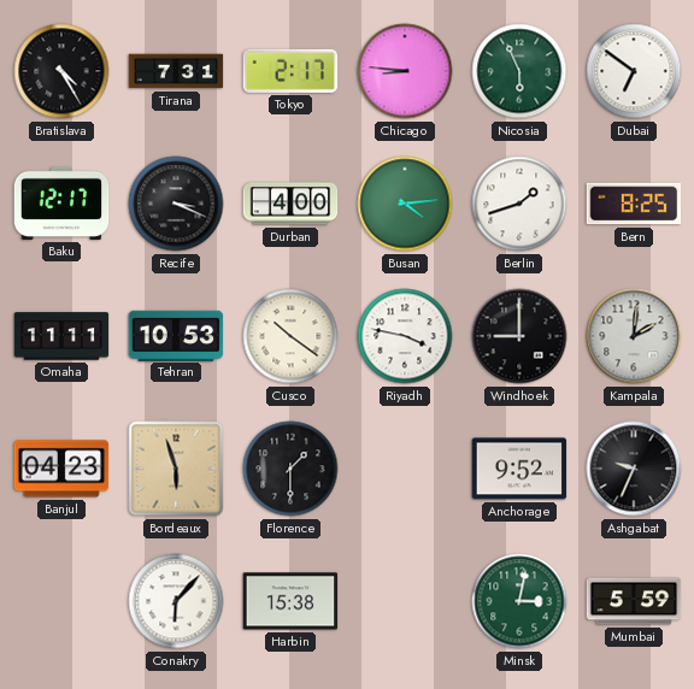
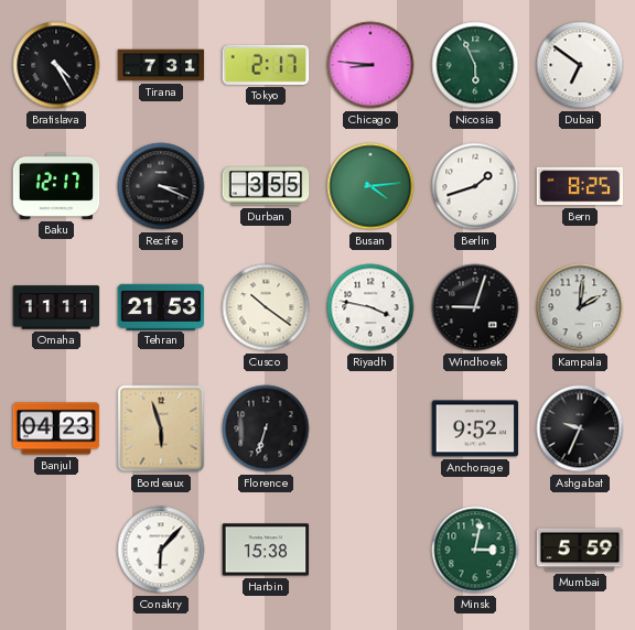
Durban: 4:00 -> 3:55
Tehran: 10:53 -> 21:53
Windhoek: 9:00 -> 9:03
Florence: 1:30 -> 6:33
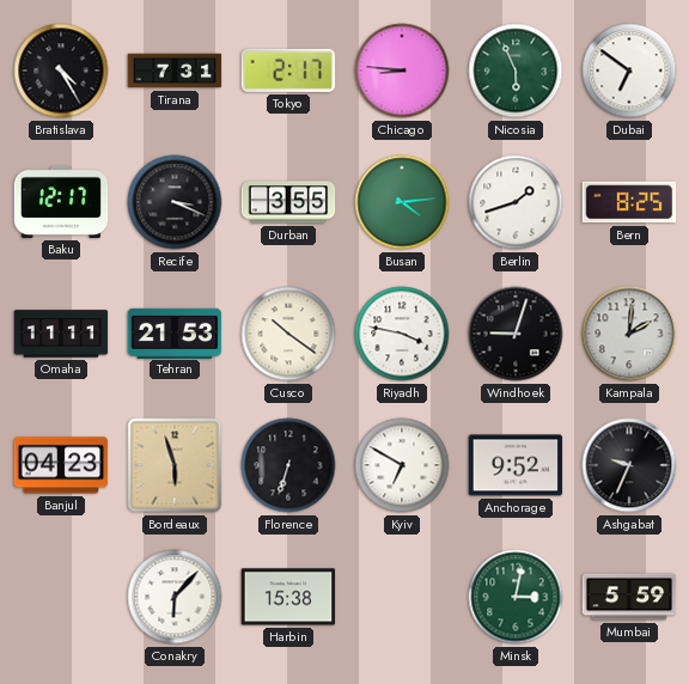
Kyiv: none -> 6:50
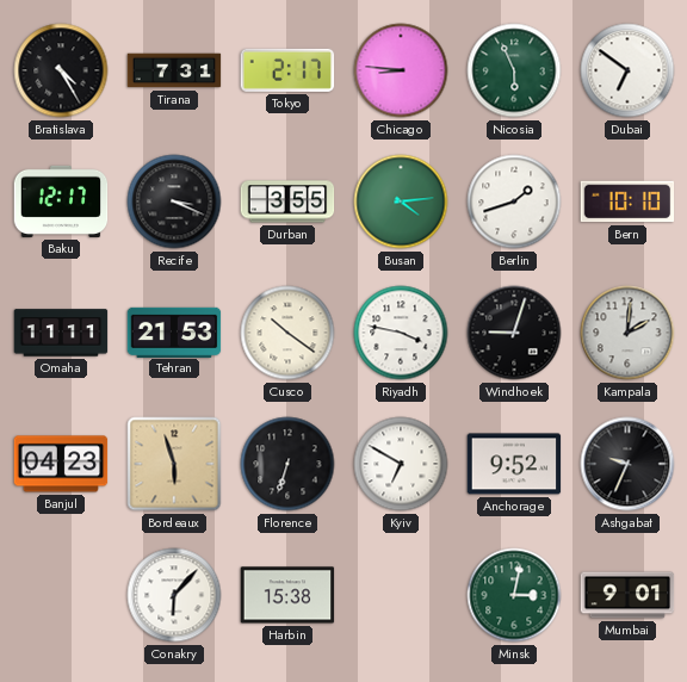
Bern: 8:25 -> 10:10
Mumbai: 5:59 -> 9:01
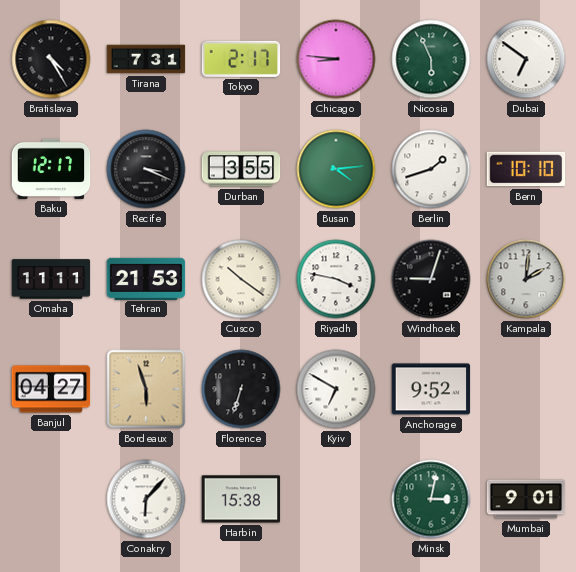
Banjul: 04:23 -> 04:27
Ashgabat: 9:34 -> none
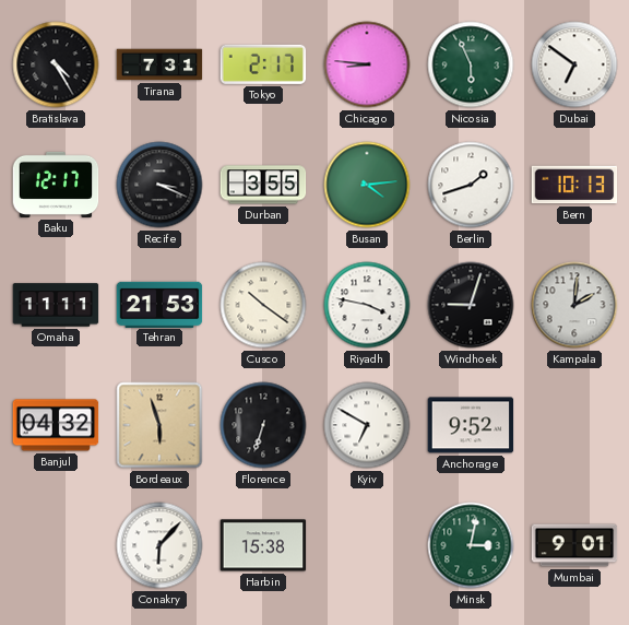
Bern: 10:10 -> 10:13
Banjul: 04:27 -> 04:32
